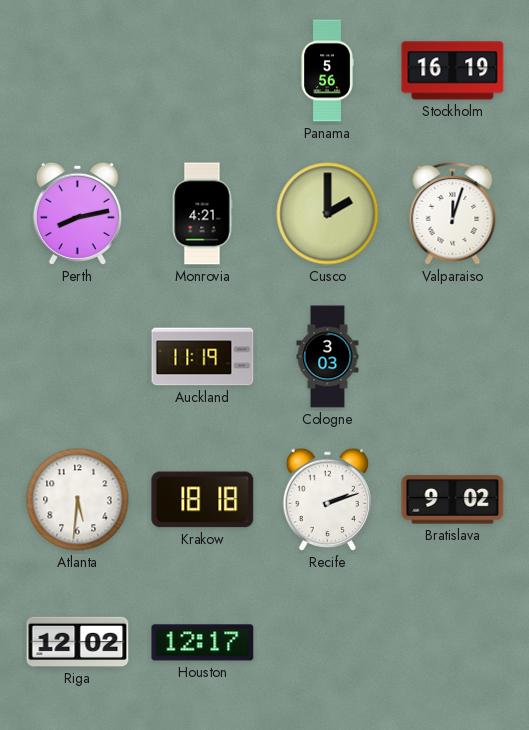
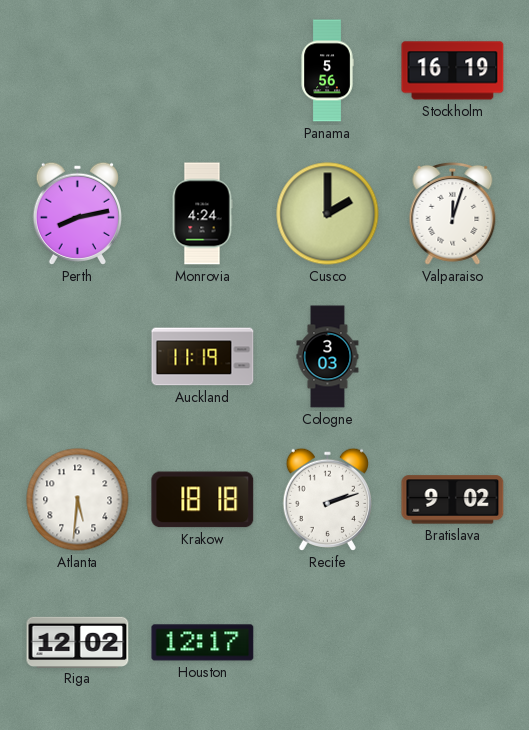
Monrovia: 4:21 -> 4:24
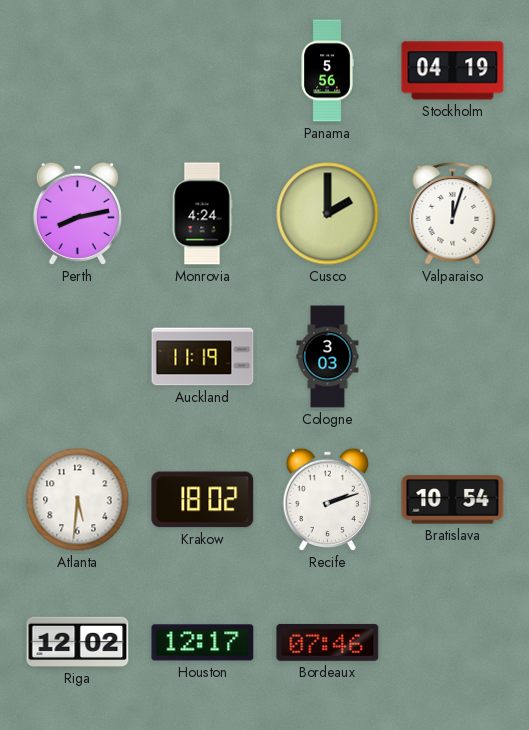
Stockholm: 16:19 -> 04:19
Krakow: 18:18 -> 18:02
Bratislava: 9:02 -> 10:54
Bordeaux: none -> 07:46
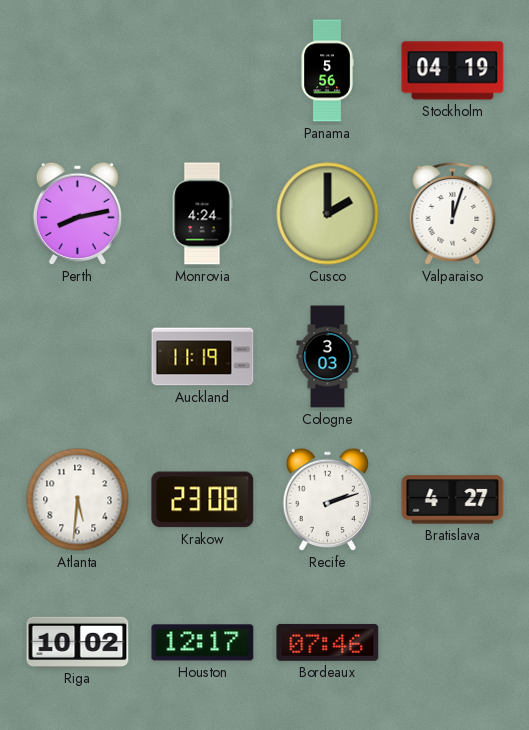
Krakow: 18:02 -> 23:08
Bratislava: 10:54 -> 4:27
Riga: 12:02 -> 10:02
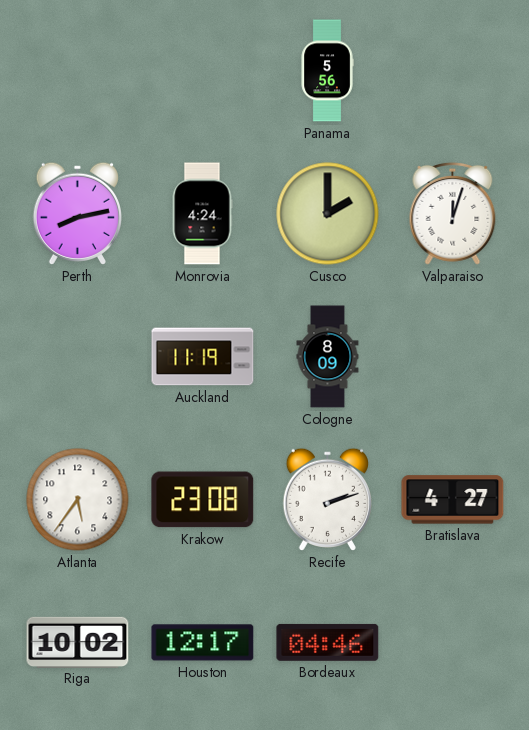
Stockholm: 04:19 -> none
Cologne: 3:03 -> 8:09
Atlanta: 5:31 -> 5:36
Bordeaux: 07:46 -> 04:46
